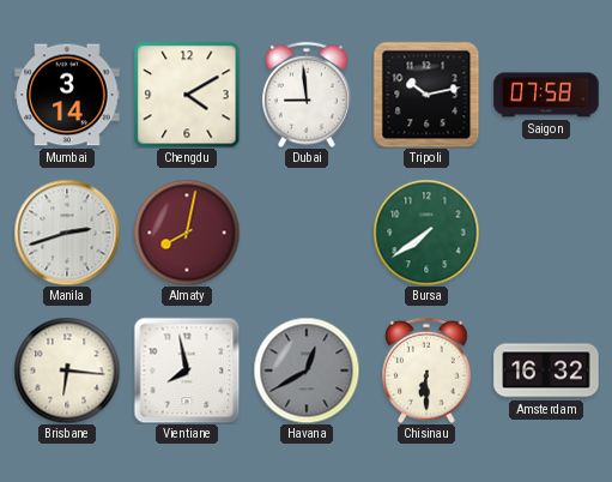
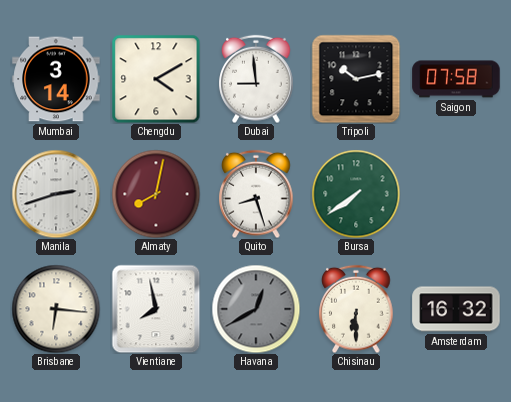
Quito: none -> 8:27
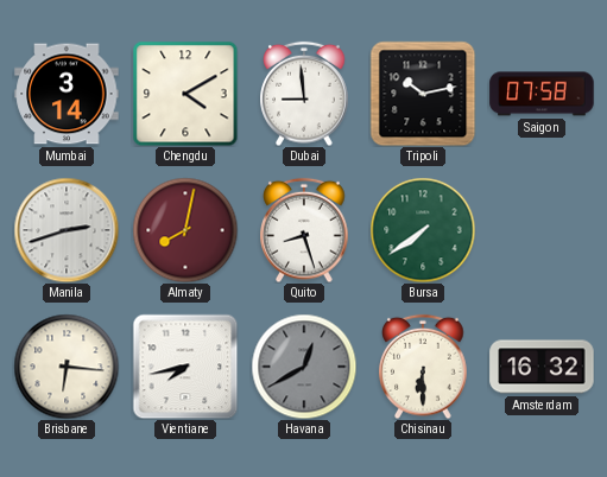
Vientiane: 7:58 -> 7:43
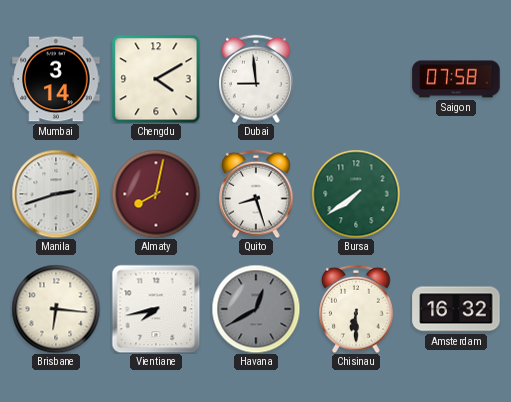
Tripoli: 10:13 -> none
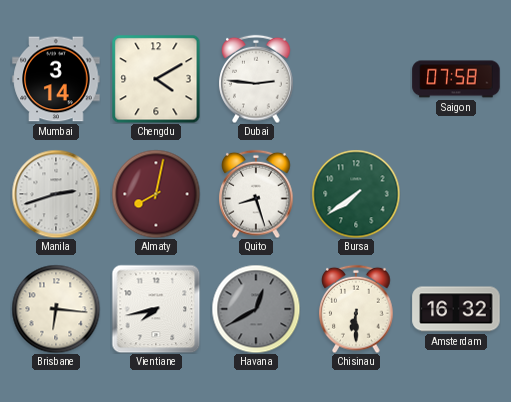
Dubai: 8:59 -> 2:46
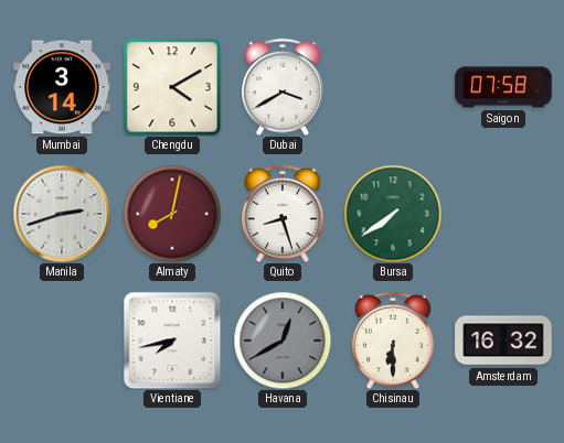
Dubai: 2:46 -> 3:40
Brisbane: 6:16 -> none
